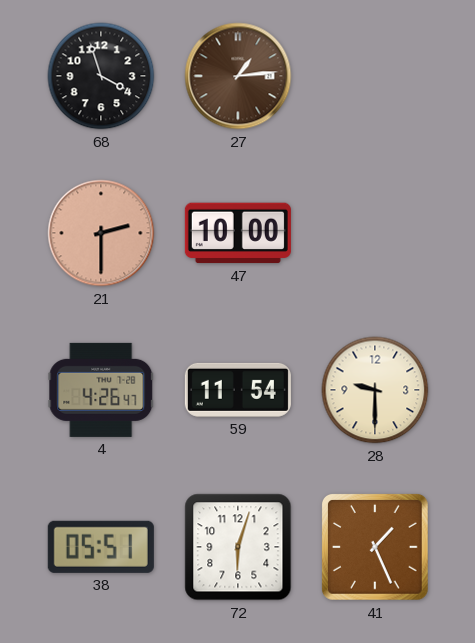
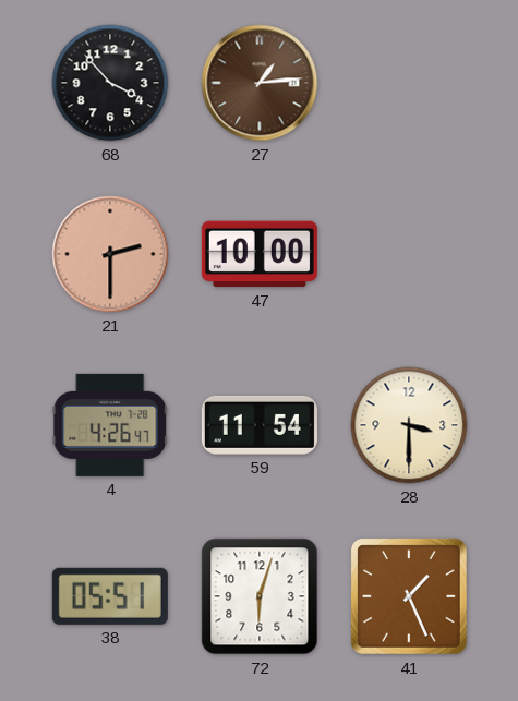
68: 3:57 -> 3:53
28: 9:30 -> 3:30
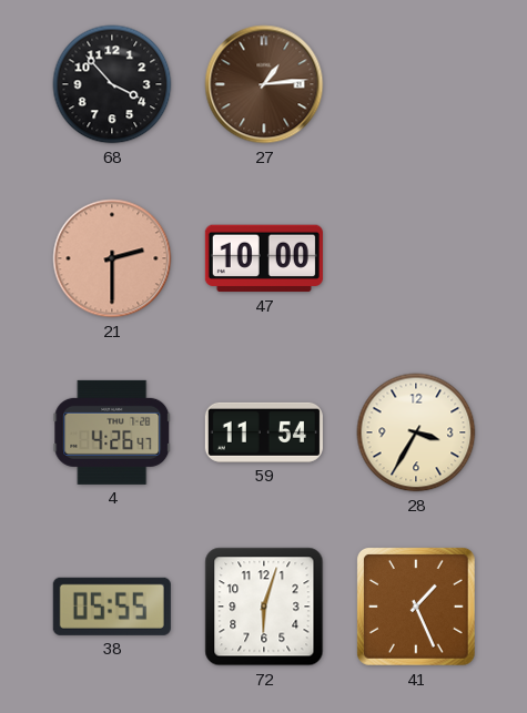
28: 3:30 -> 3:35
38: 05:51 -> 05:55
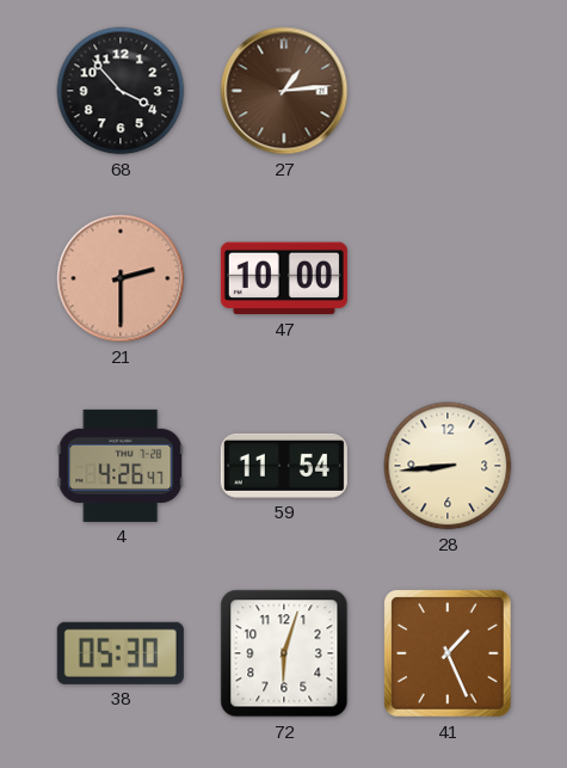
28: 3:35 -> 8:44
38: 05:55 -> 05:30
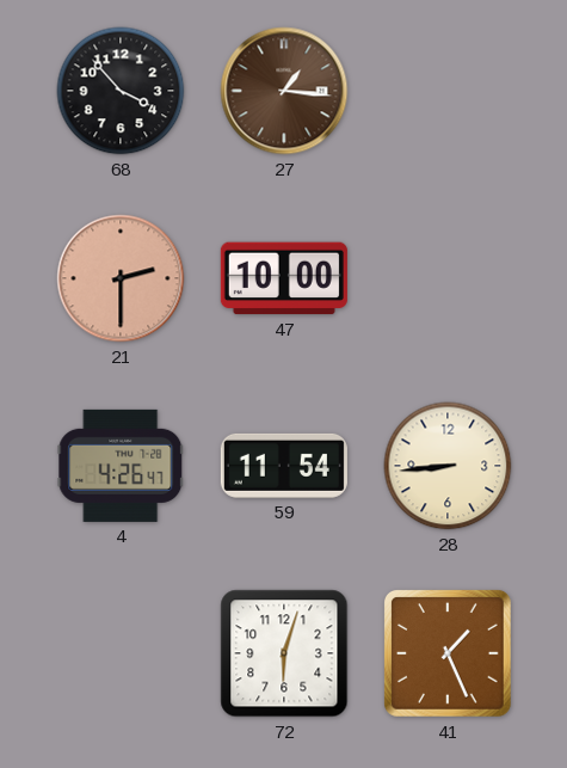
27: 1:14 -> 1:16
38: 05:30 -> none
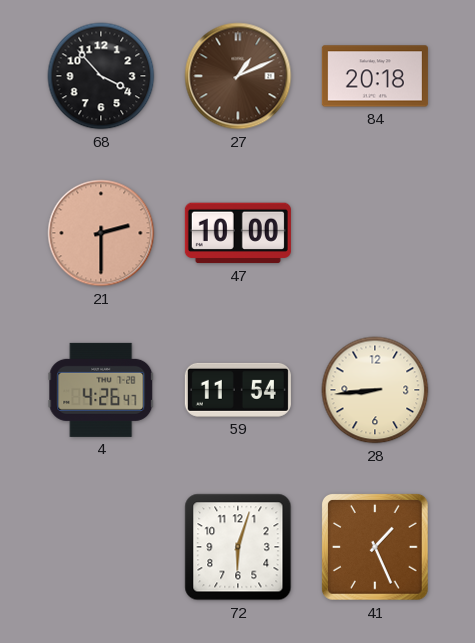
27: 1:16 -> 1:11
84: none -> 20:18
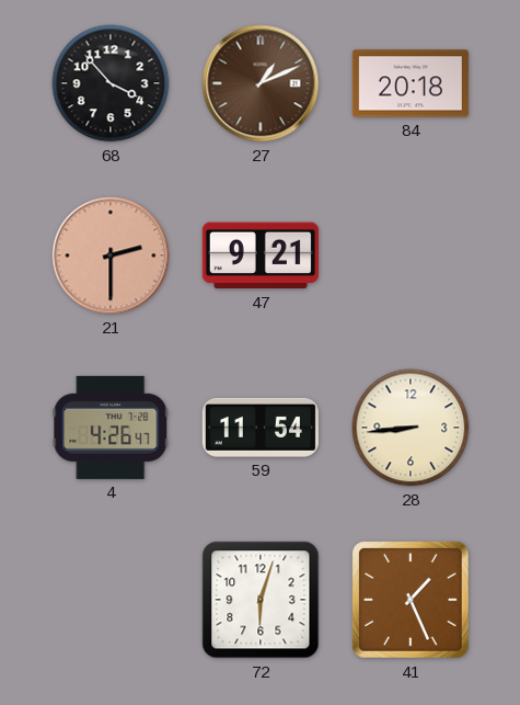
47: 10:00 -> 9:21
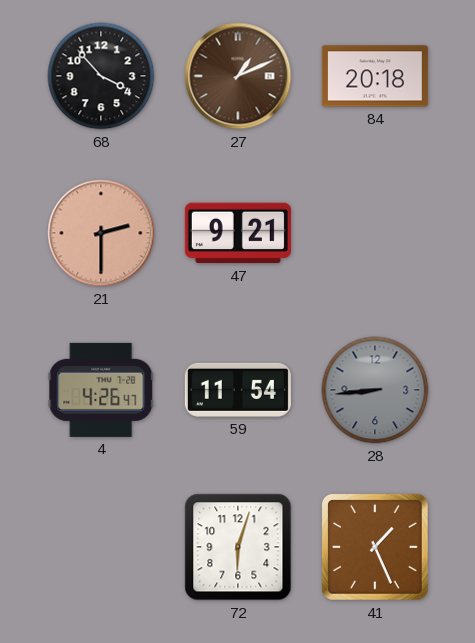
28 dial: cream -> grey
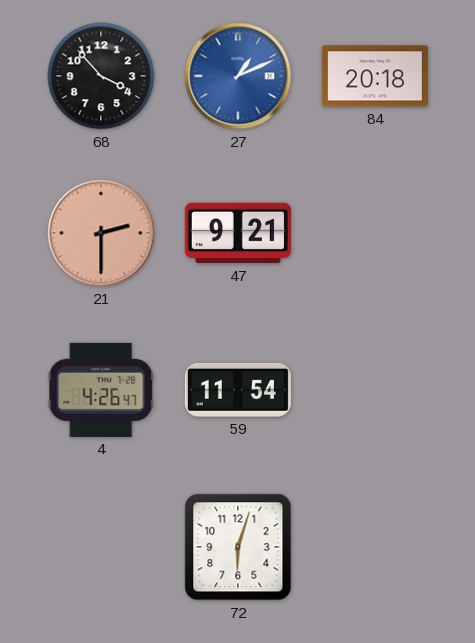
27 dial: brown -> blue
28: 8:44 -> none
41: 1:26 -> none
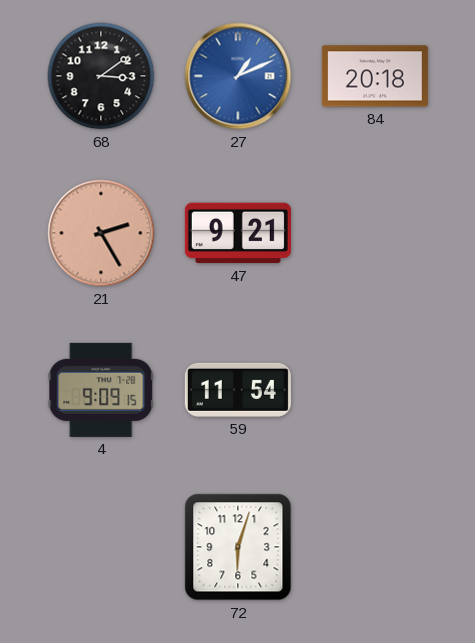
68: 3:53 -> 3:09
21: 2:30 -> 2:25
4: 4:26 -> 9:09
